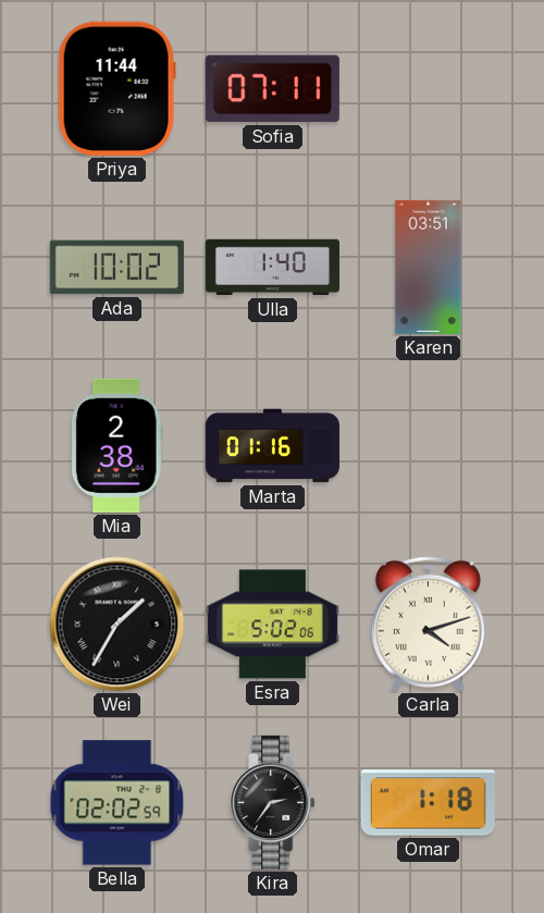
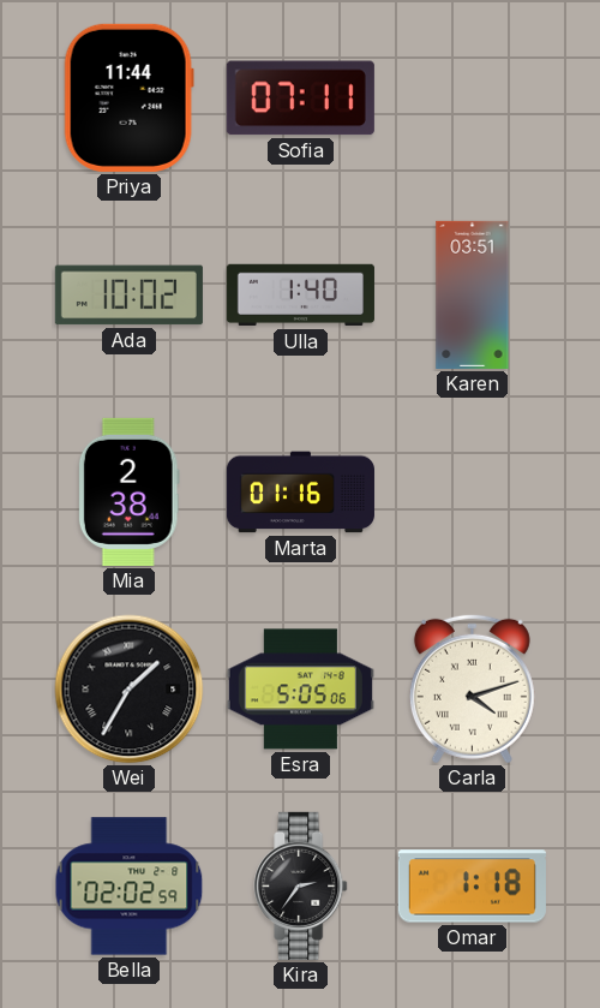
Esra: 5:02 -> 5:05
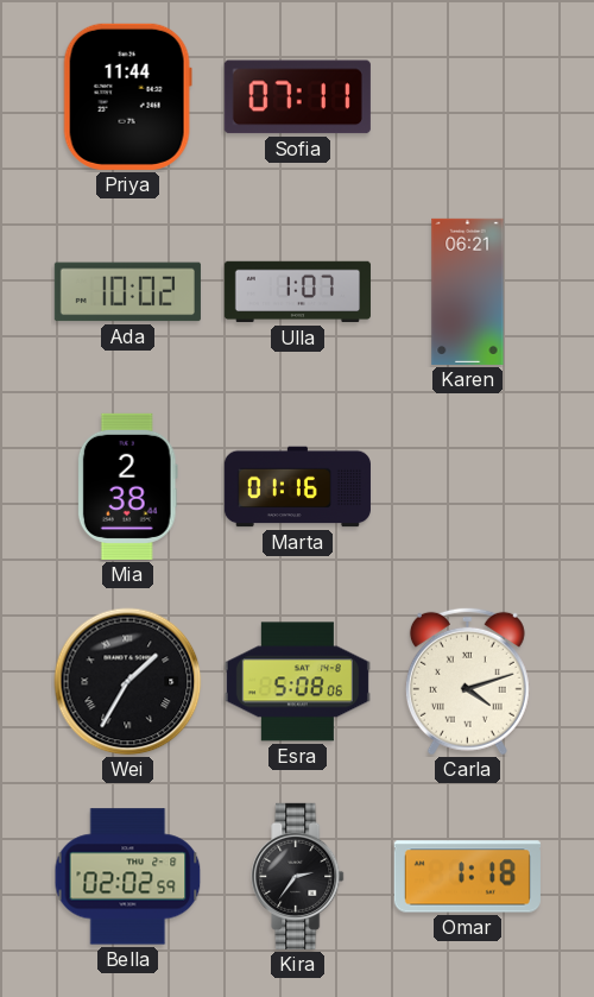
Ulla: 1:40 -> 1:07
Karen: 03:51 -> 06:21
Esra: 5:05 -> 5:08
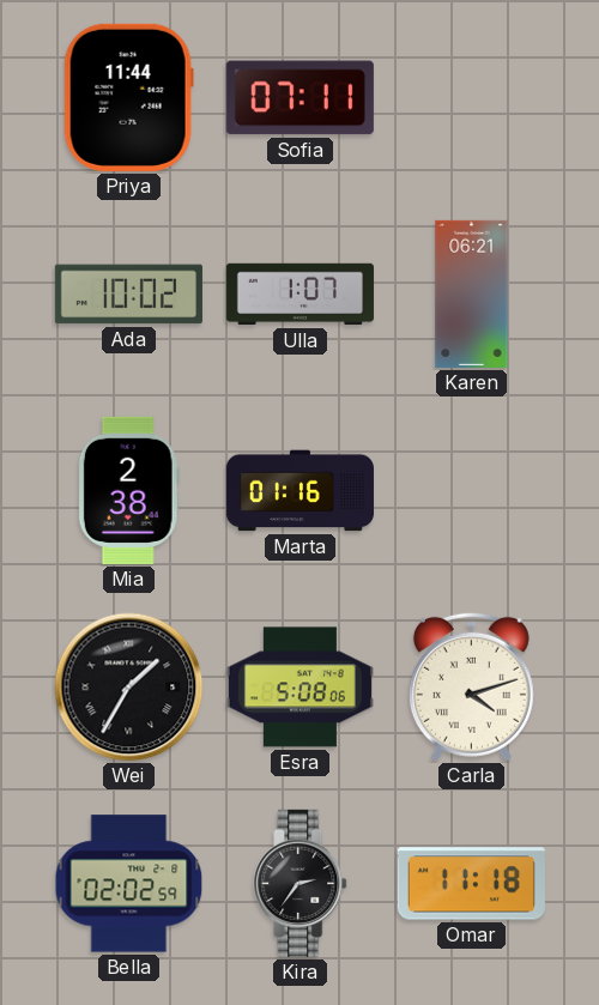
Omar: 1:18 -> 11:18
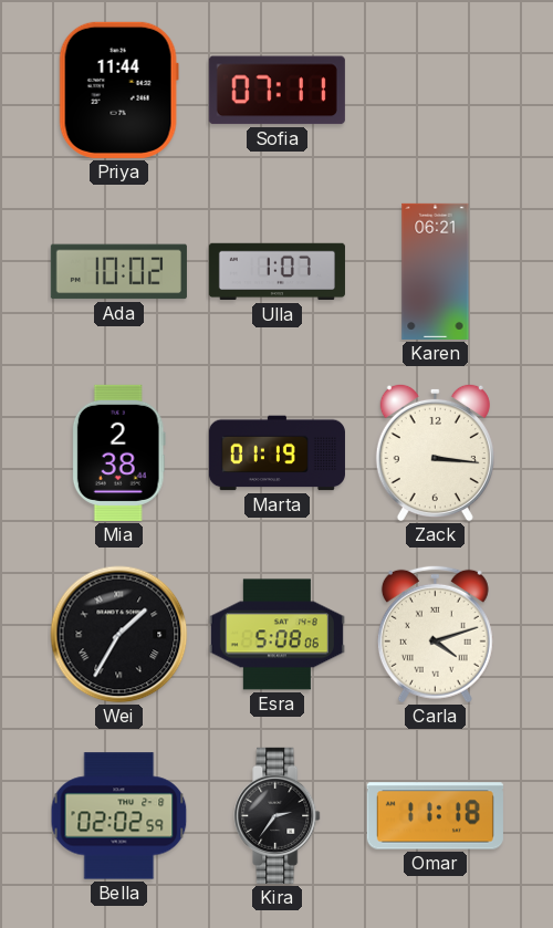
Marta: 01:16 -> 01:19
Zack: none -> 3:16
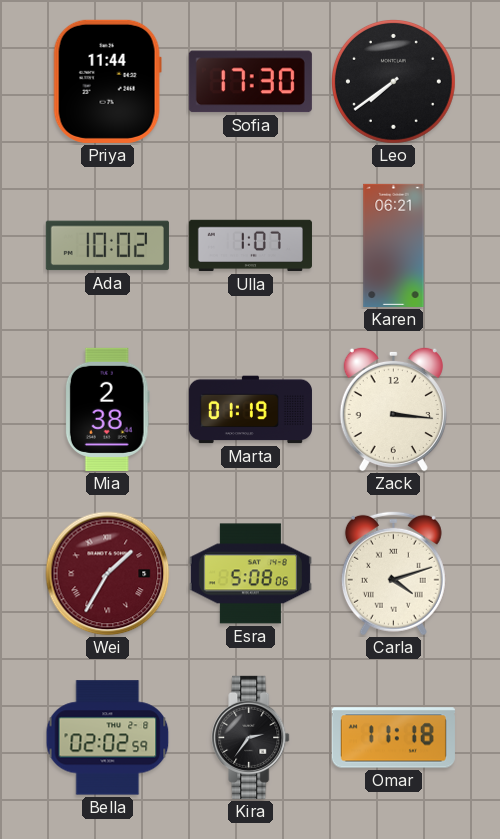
Sofia: 07:11 -> 17:30
Leo: none -> 7:39
Wei dial: black -> burgundy
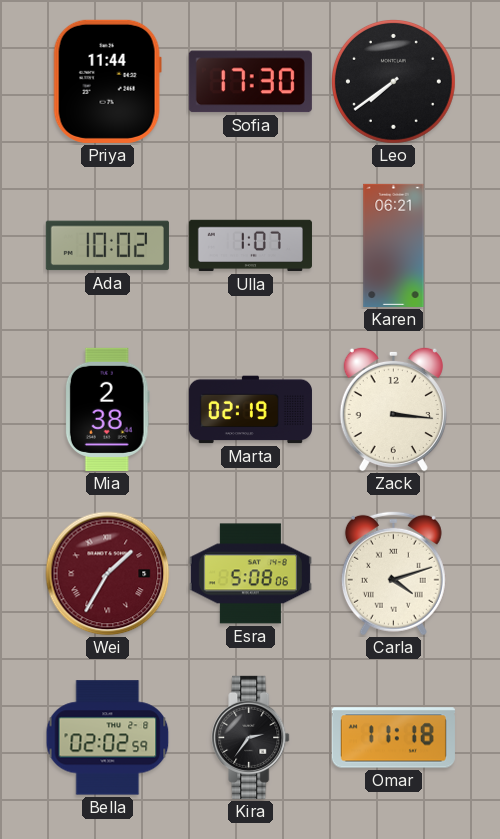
Marta: 01:19 -> 02:19
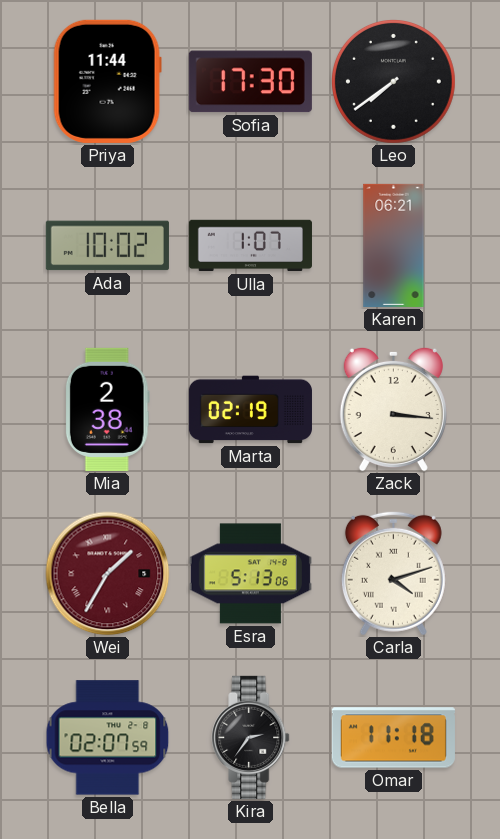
Esra: 5:08 -> 5:13
Bella: 02:02 -> 02:07
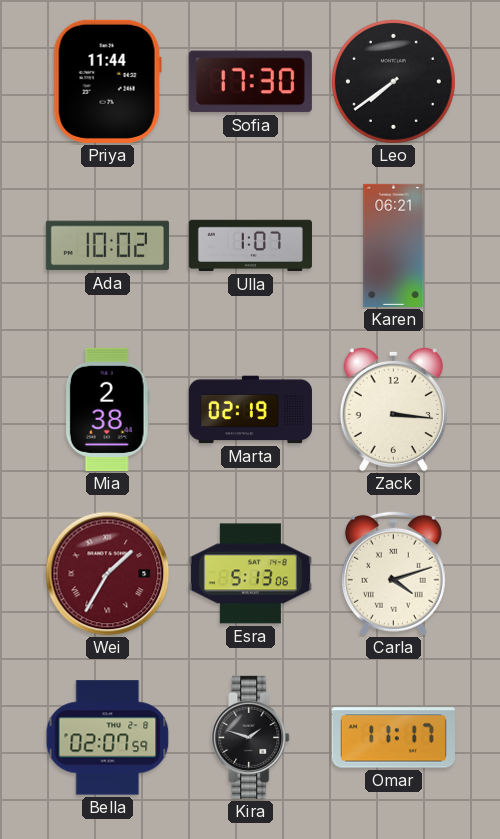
Kira: 2:36 -> 1:48
Omar: 11:18 -> 11:17
